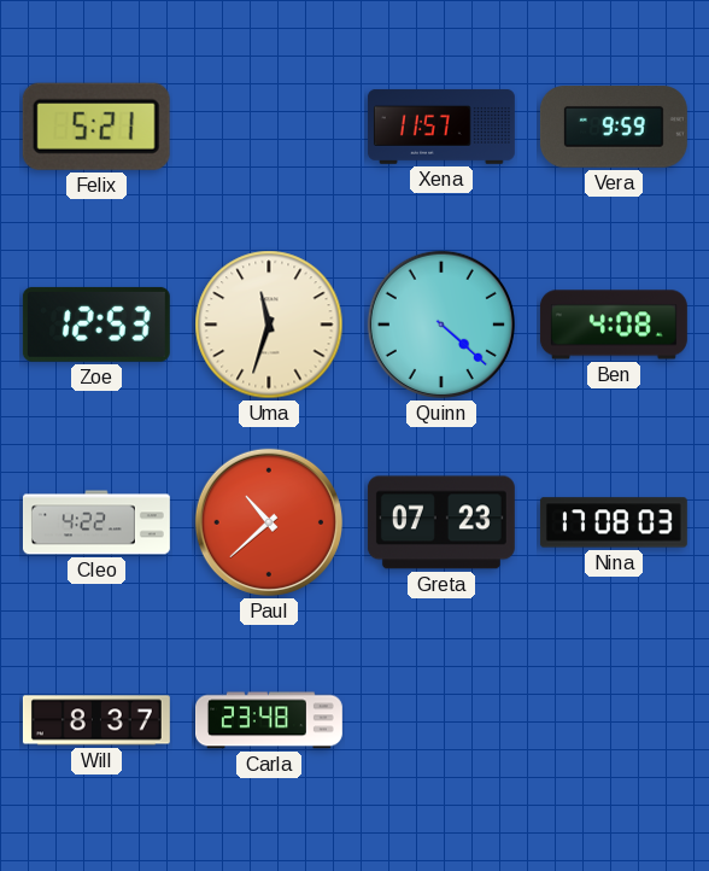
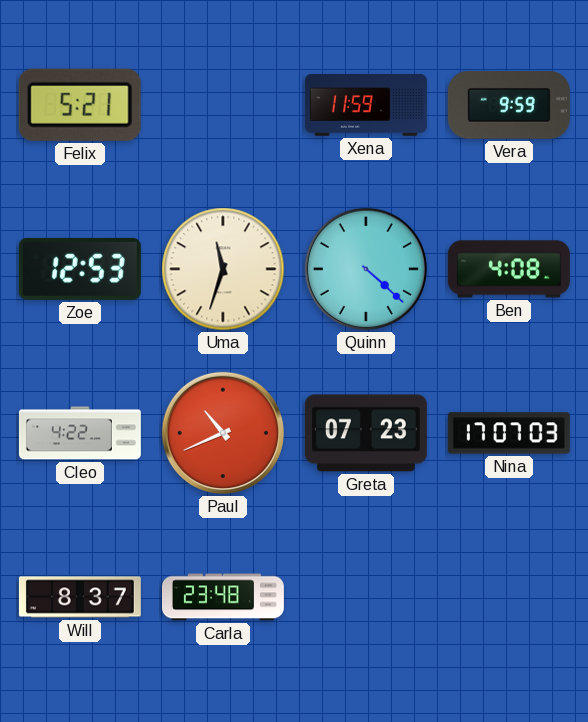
Xena: 11:57 -> 11:59
Paul: 10:38 -> 10:41
Nina: 17:08 -> 17:07
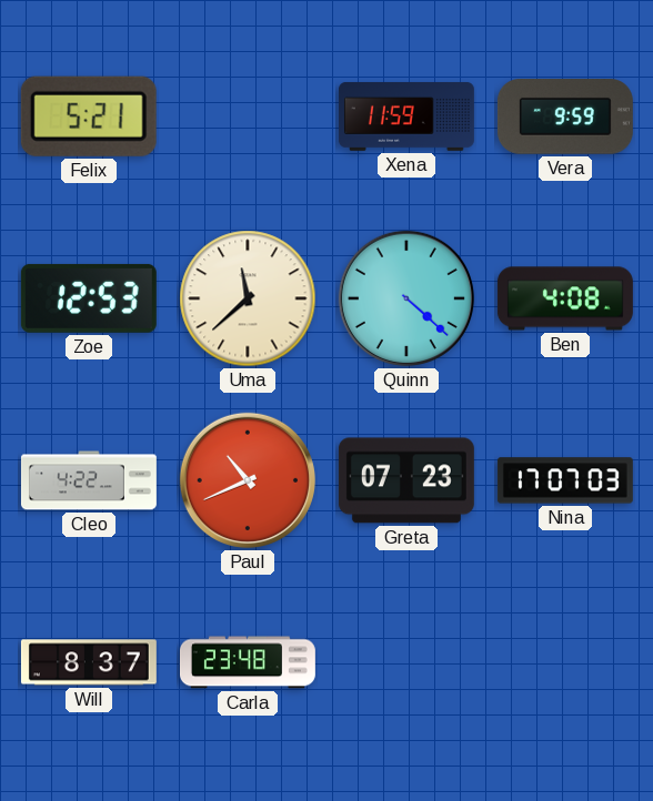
Uma: 11:33 -> 11:38
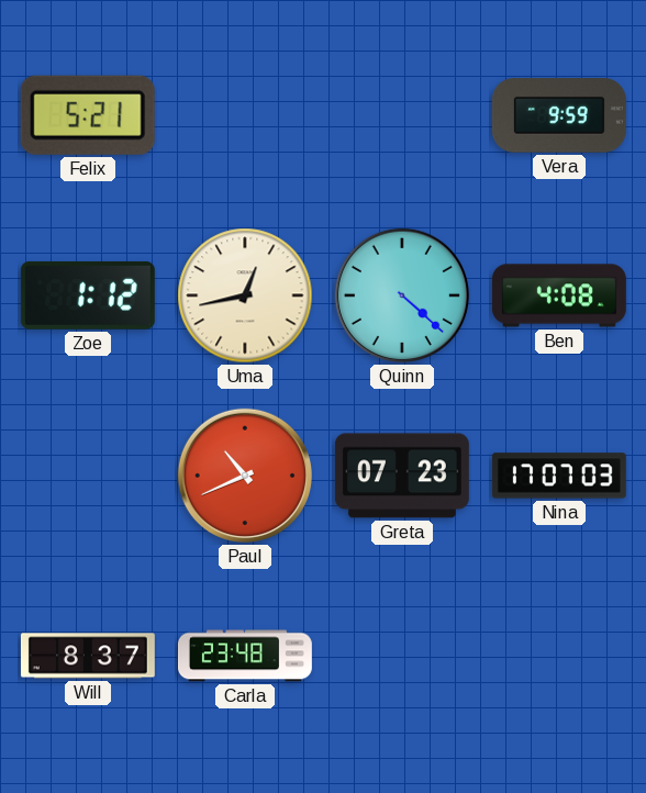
Xena: 11:59 -> none
Zoe: 12:53 -> 1:12
Uma: 11:38 -> 12:43
Cleo: 4:22 -> none
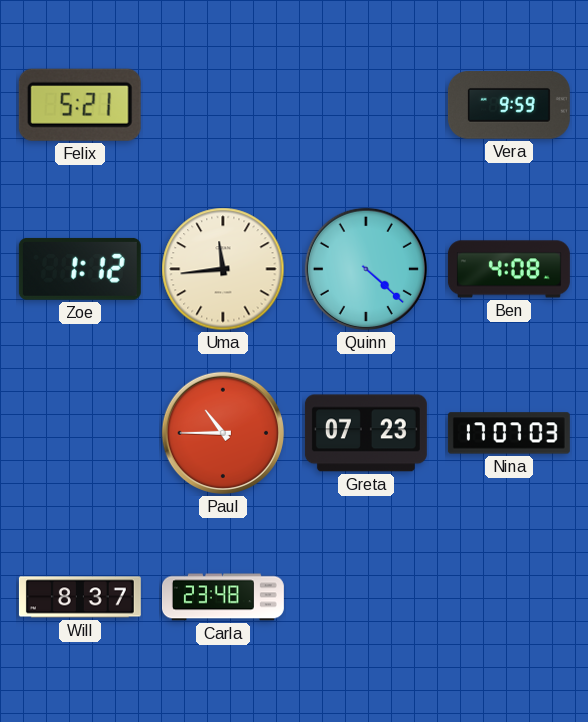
Uma: 12:43 -> 11:44
Paul: 10:41 -> 10:45
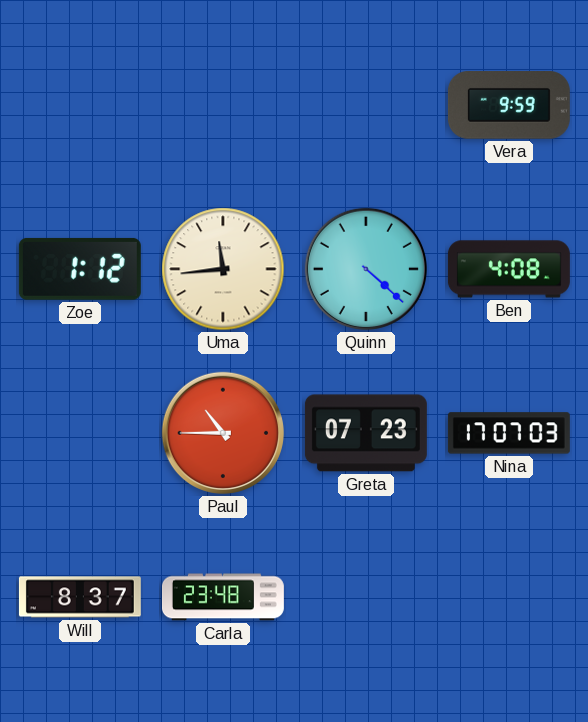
Felix: 5:21 -> none
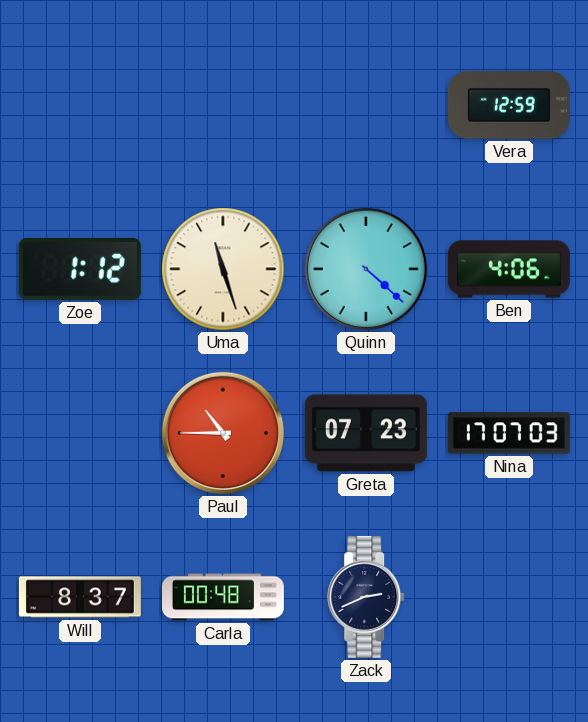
Vera: 9:59 -> 12:59
Uma: 11:44 -> 11:27
Ben: 4:08 -> 4:06
Carla: 23:48 -> 00:48
Zack: none -> 2:41
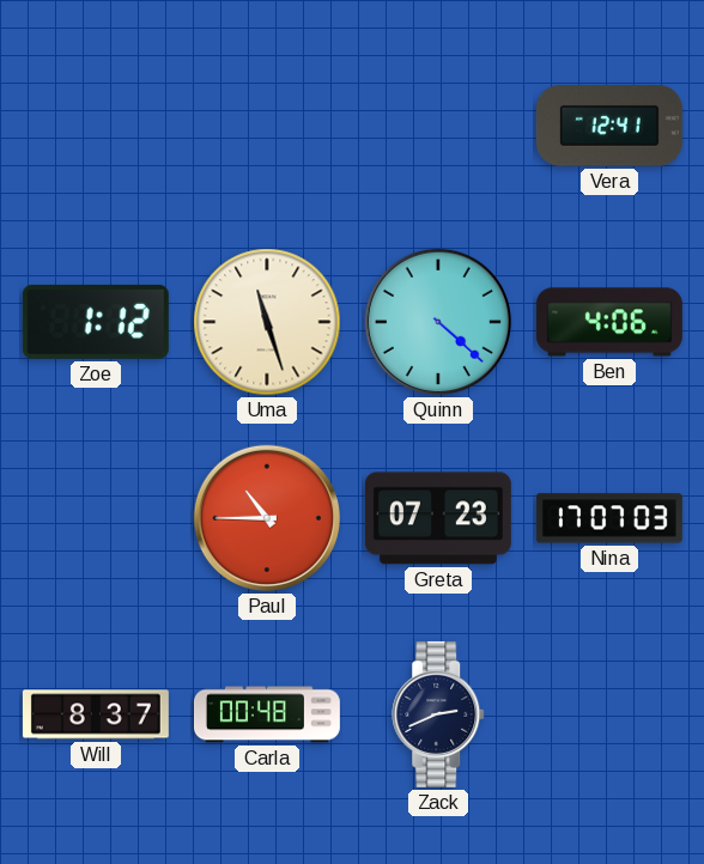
Vera: 12:59 -> 12:41
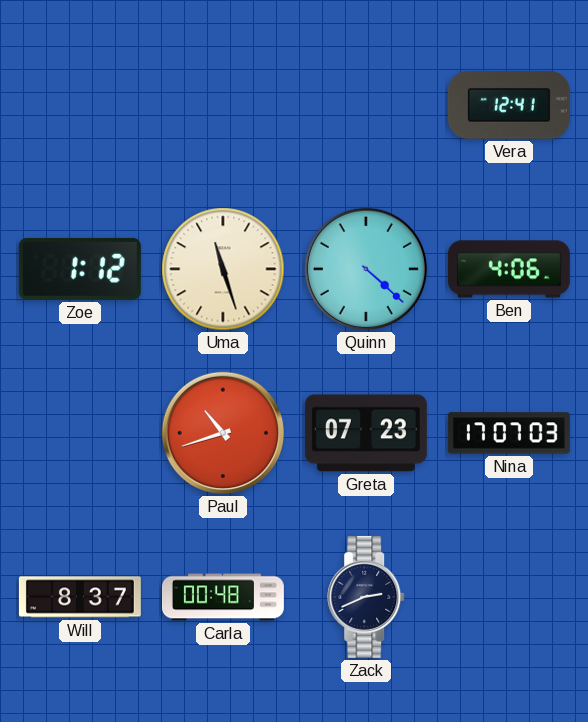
Paul: 10:45 -> 10:42
